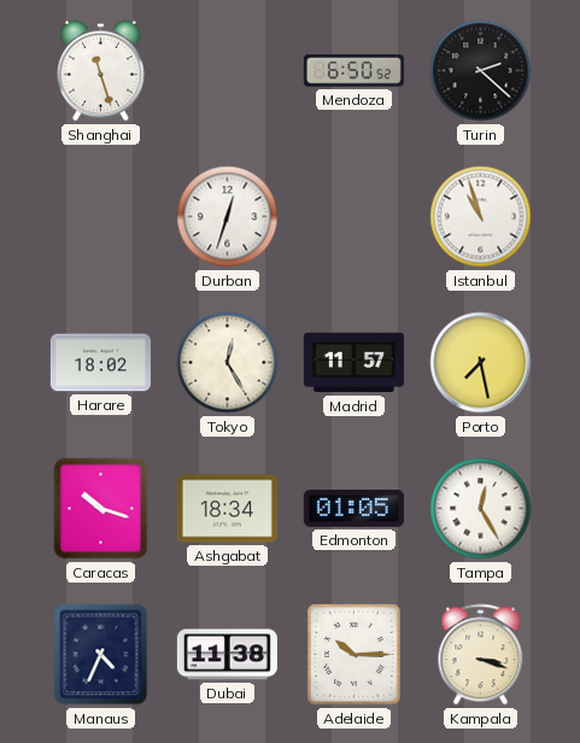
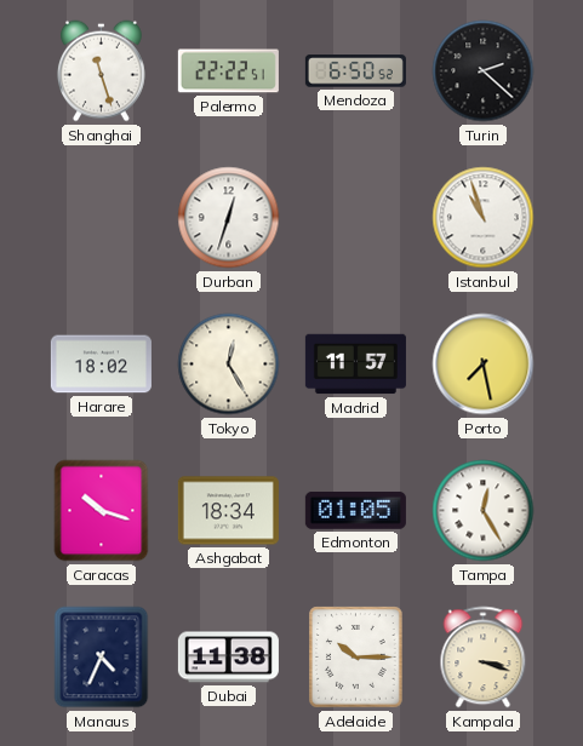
Palermo: none -> 22:22
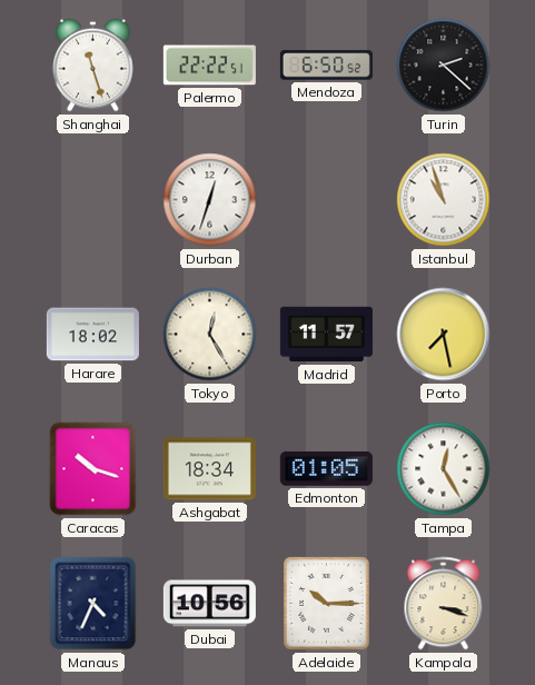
Dubai: 11:38 -> 10:56
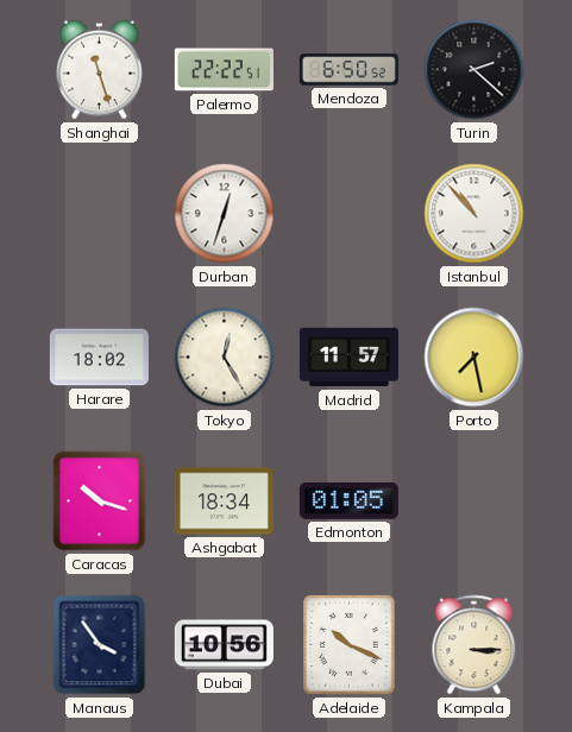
Istanbul: 10:57 -> 10:53
Tampa: 12:25 -> none
Manaus: 4:34 -> 3:54
Adelaide: 10:15 -> 10:19
Kampala: 3:18 -> 3:15
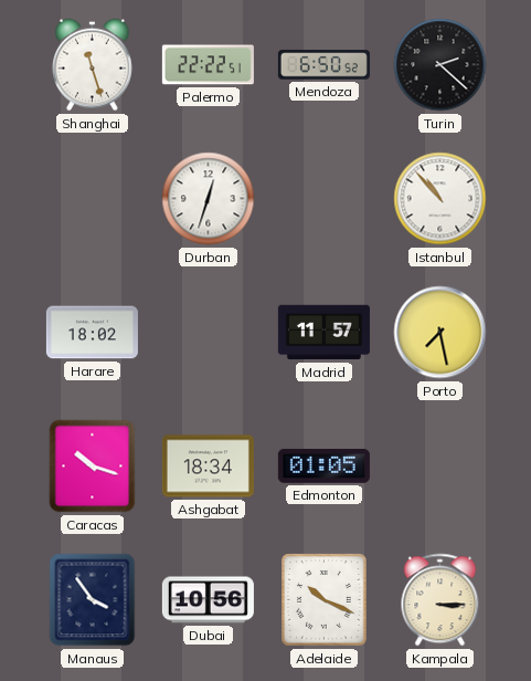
Tokyo: 12:25 -> none
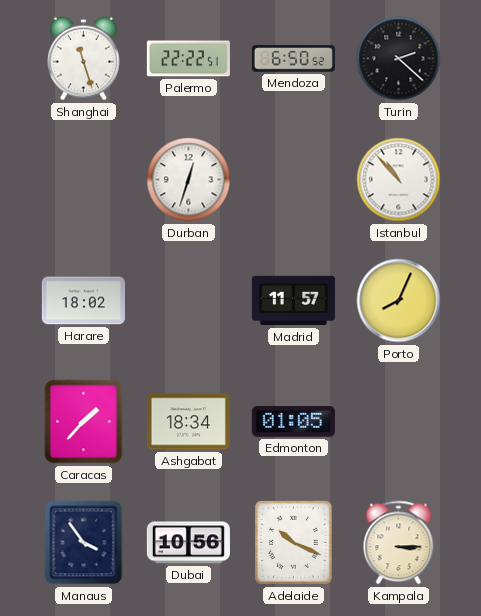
Porto: 7:28 -> 8:04
Caracas: 10:18 -> 1:37
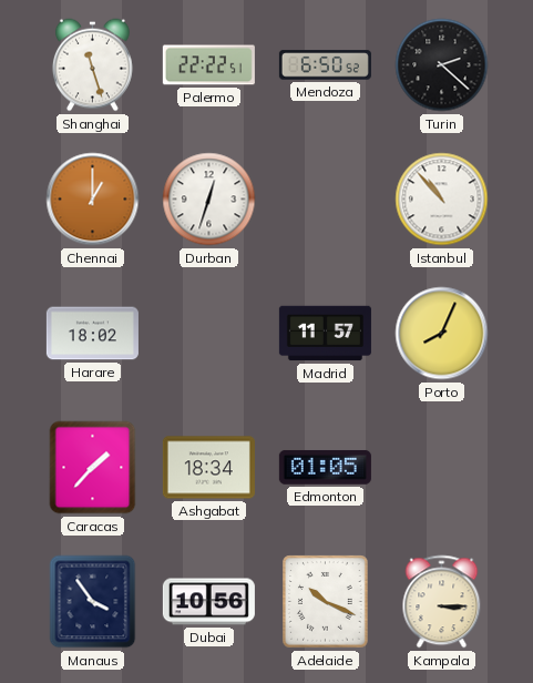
Chennai: none -> 1:00
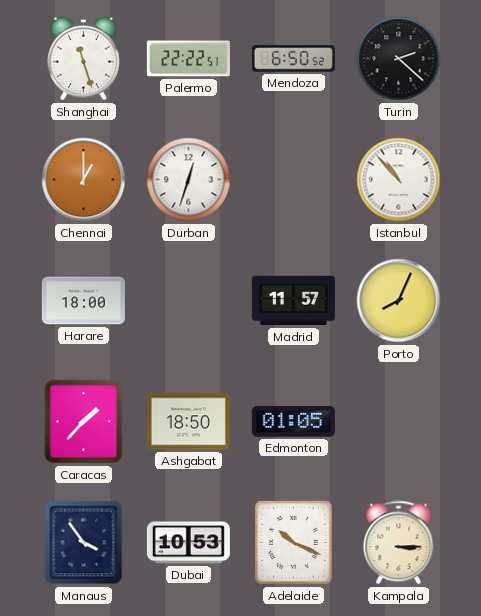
Harare: 18:02 -> 18:00
Ashgabat: 18:34 -> 18:50
Dubai: 10:56 -> 10:53
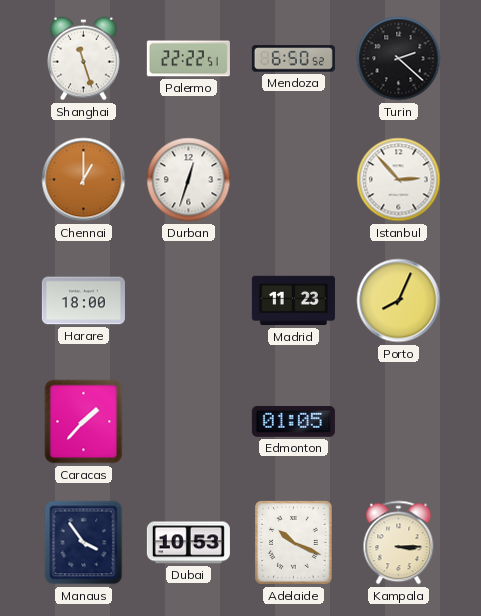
Istanbul: 10:53 -> 2:53
Madrid: 11:57 -> 11:23
Ashgabat: 18:50 -> none
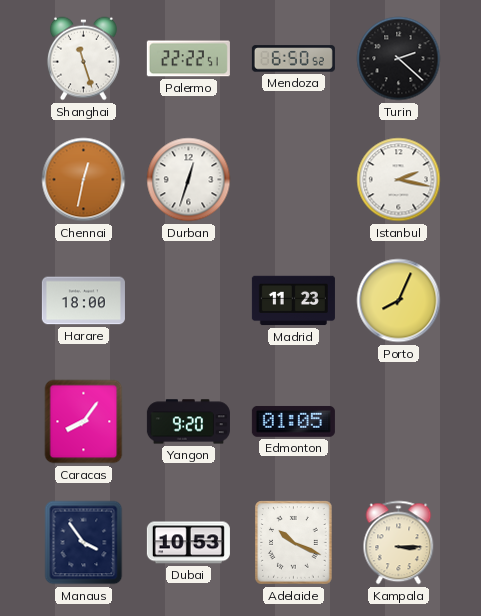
Chennai: 1:00 -> 12:32
Istanbul: 2:53 -> 2:17
Caracas: 1:37 -> 8:06
Yangon: none -> 9:20
